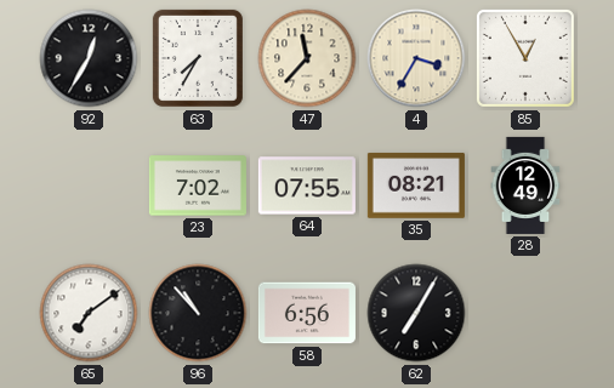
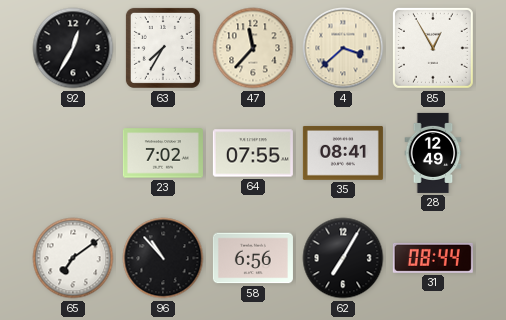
4: 3:35 -> 3:38
35: 08:21 -> 08:41
31: none -> 08:44
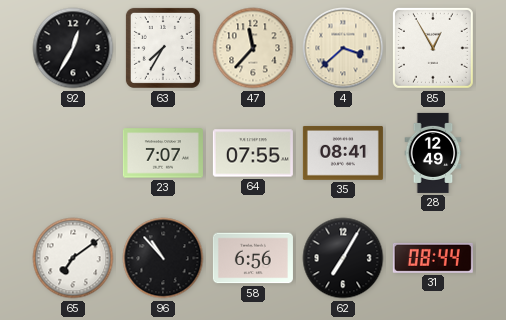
23: 7:02 -> 7:07
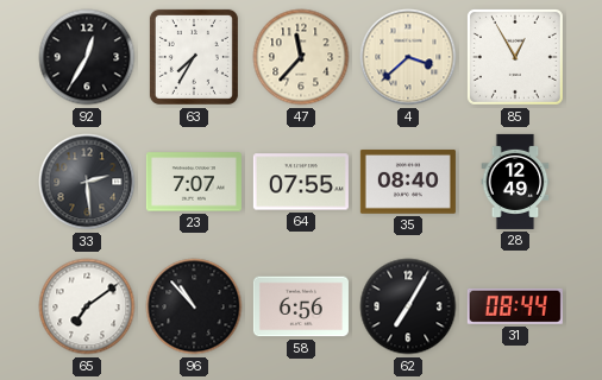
33: none -> 2:29
35: 08:41 -> 08:40
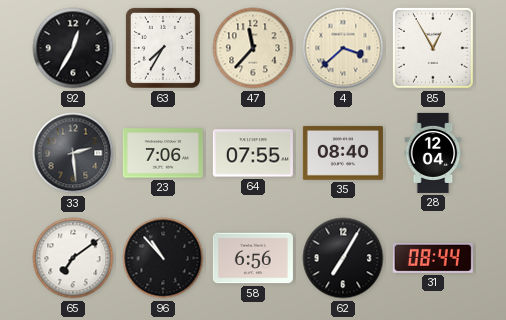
23: 7:07 -> 7:06
28: 12:49 -> 12:04
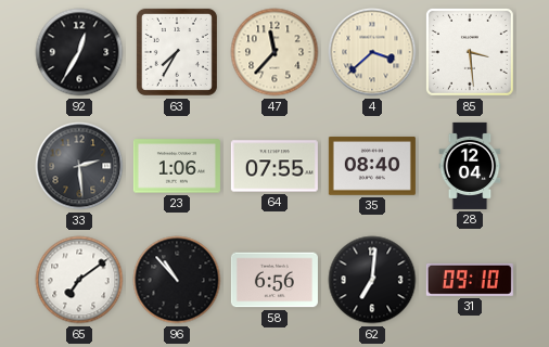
85: 12:55 -> 3:29
23: 7:06 -> 1:06
62: 7:05 -> 7:01
31: 08:44 -> 09:10
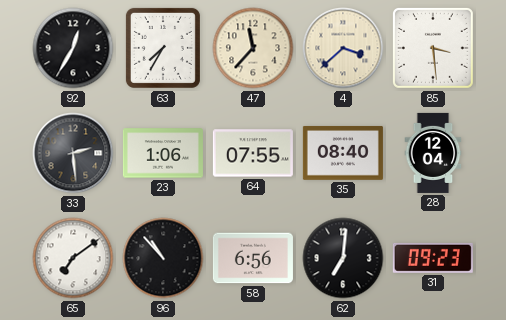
31: 09:10 -> 09:23
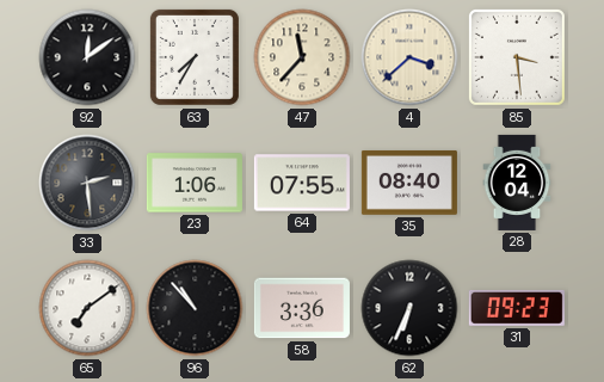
92: 12:35 -> 12:09
58: 6:56 -> 3:36
62: 7:01 -> 6:34
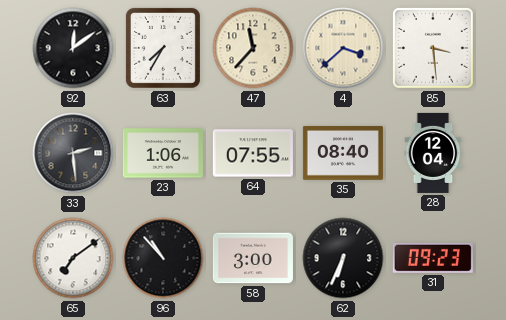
58: 3:36 -> 3:00
